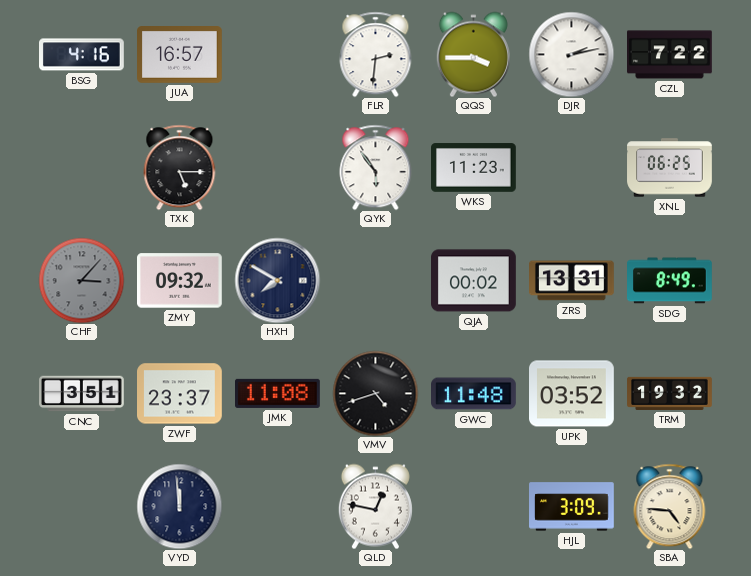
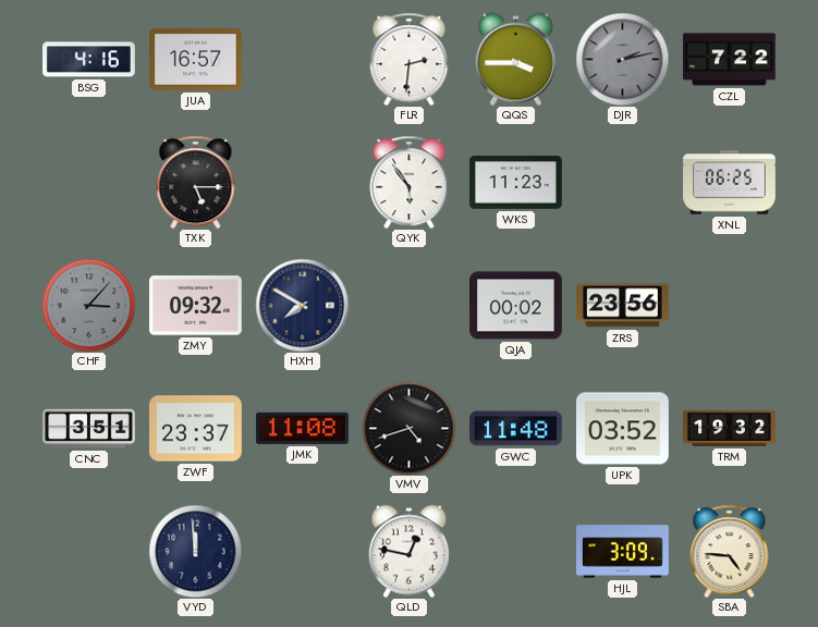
DJR dial: white -> grey
ZRS: 13:31 -> 23:56
SDG: 8:49 -> none
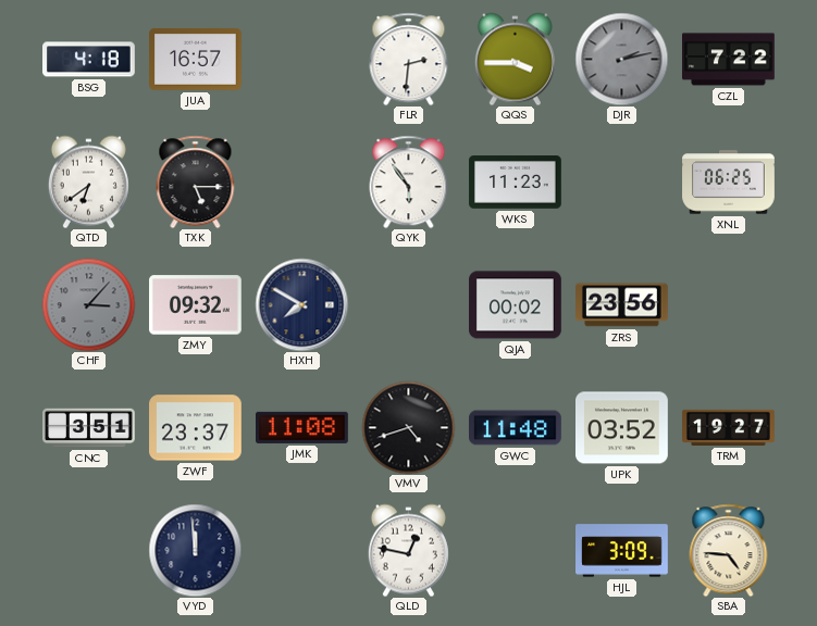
BSG: 4:16 -> 4:18
QTD: none -> 6:39
TRM: 19:32 -> 19:27
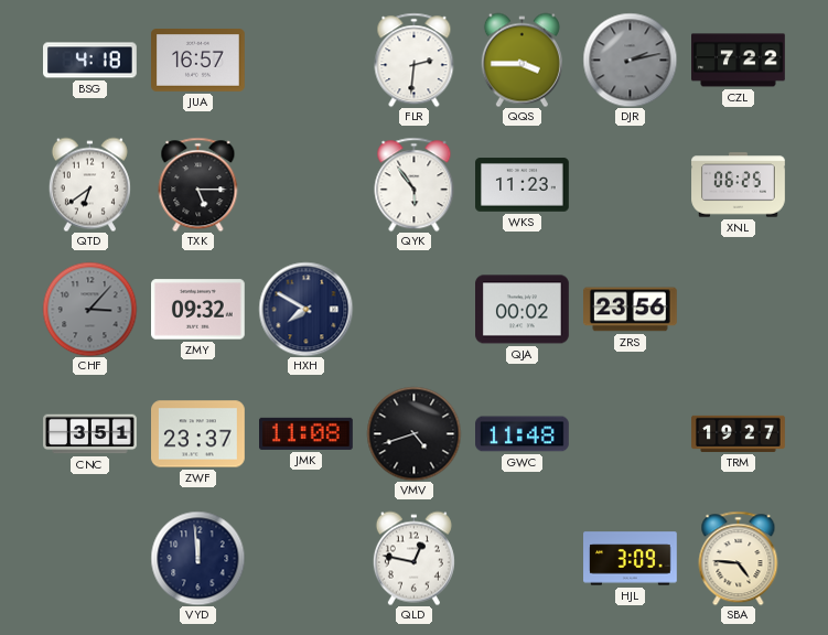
UPK: 03:52 -> none
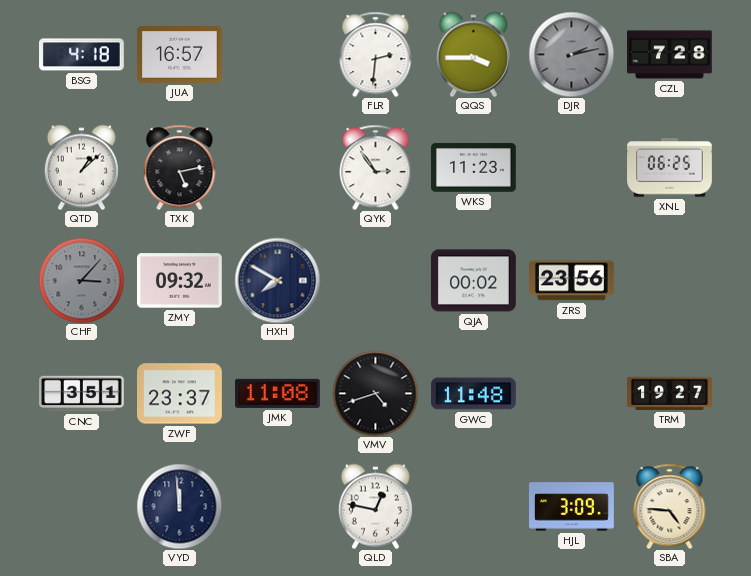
CZL: 7:22 -> 7:28
QTD: 6:39 -> 1:08
TXK: 5:15 -> 5:13
QYK: 5:54 -> 2:54
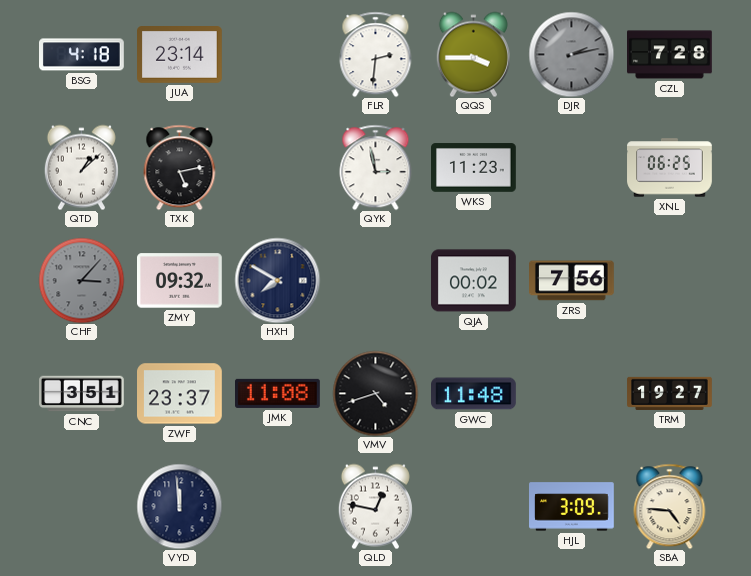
JUA: 16:57 -> 23:14
QYK: 2:54 -> 2:58
ZRS: 23:56 -> 7:56
